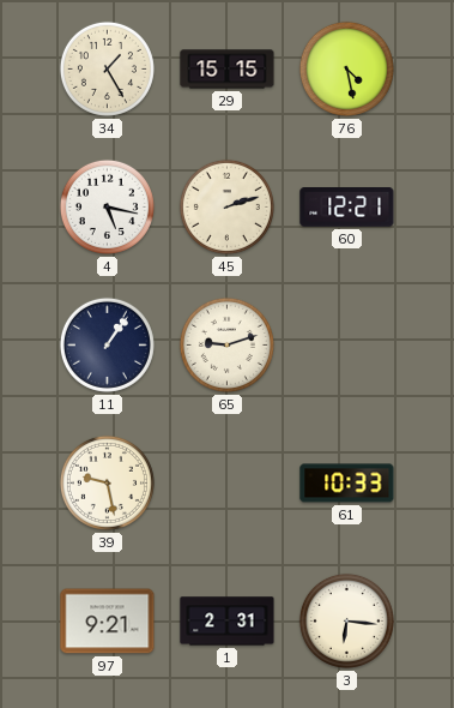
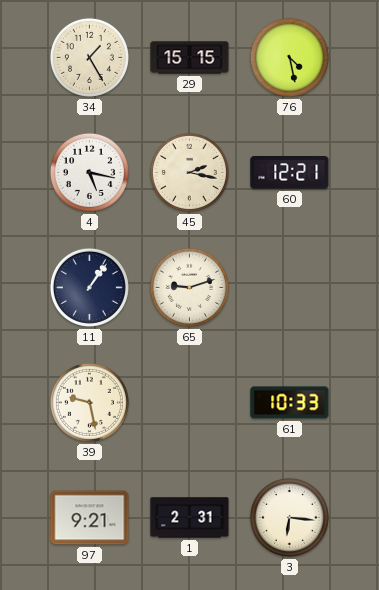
45: 2:12 -> 2:17
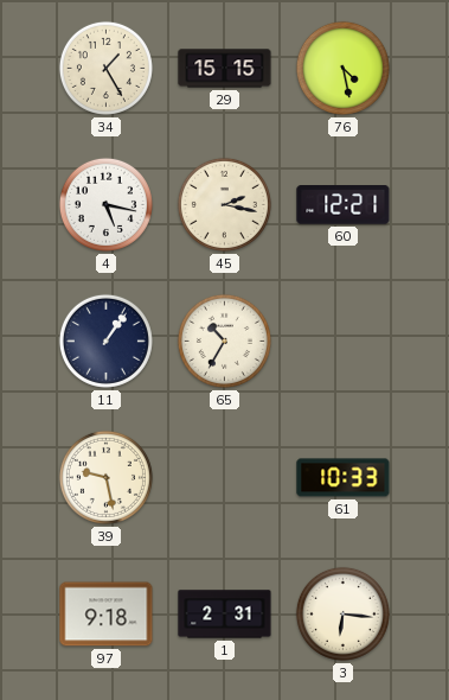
65: 9:12 -> 10:35
97: 9:21 -> 9:18
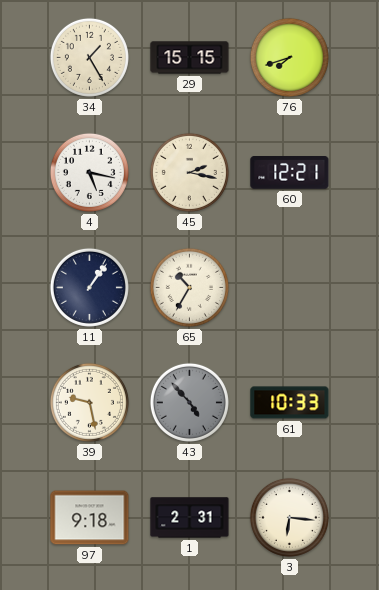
76: 4:28 -> 7:42
43: none -> 4:53
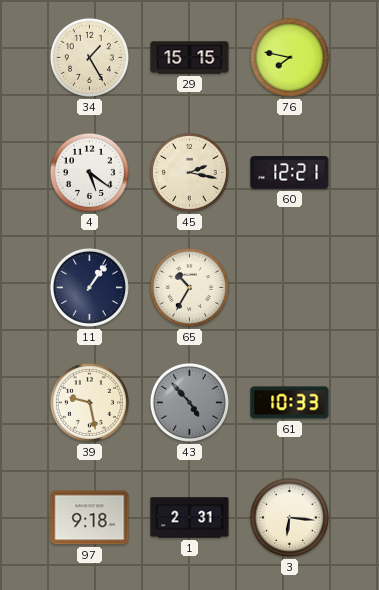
76: 7:42 -> 7:47
4: 5:17 -> 5:21
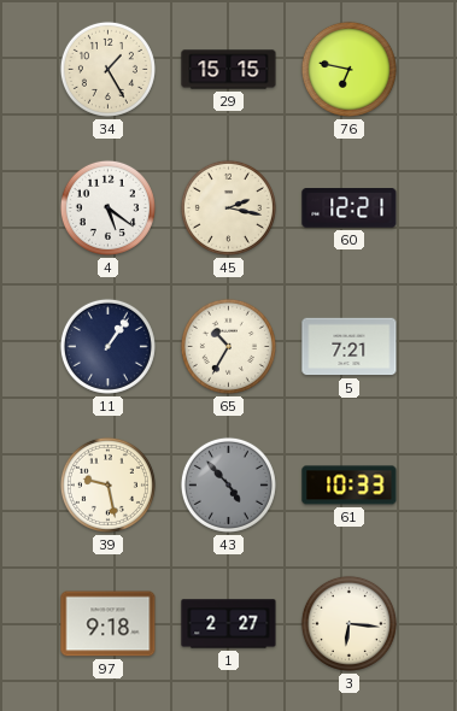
76: 7:47 -> 6:47
5: none -> 7:21
1: 2:31 -> 2:27
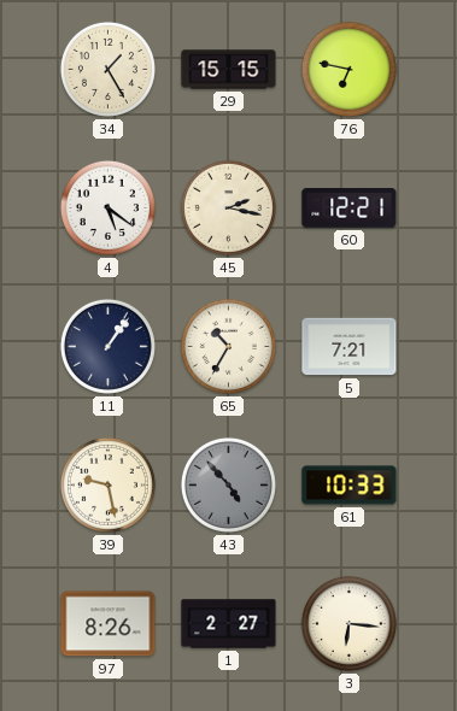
97: 9:18 -> 8:26
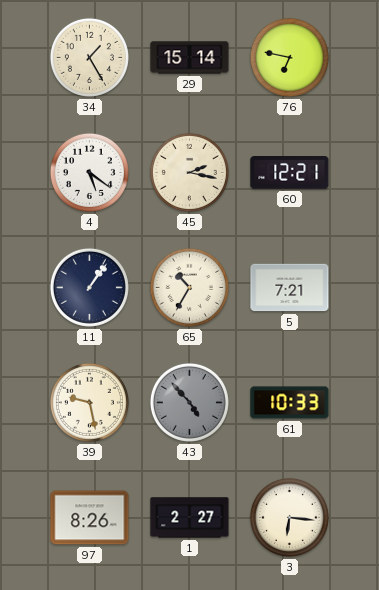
29: 15:15 -> 15:14
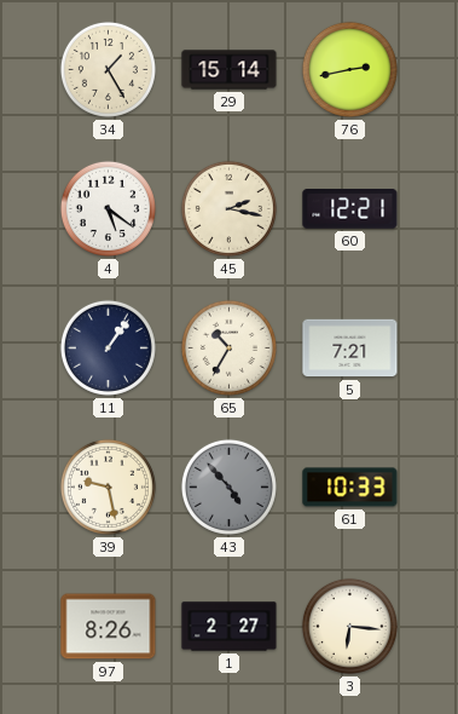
76: 6:47 -> 2:43
